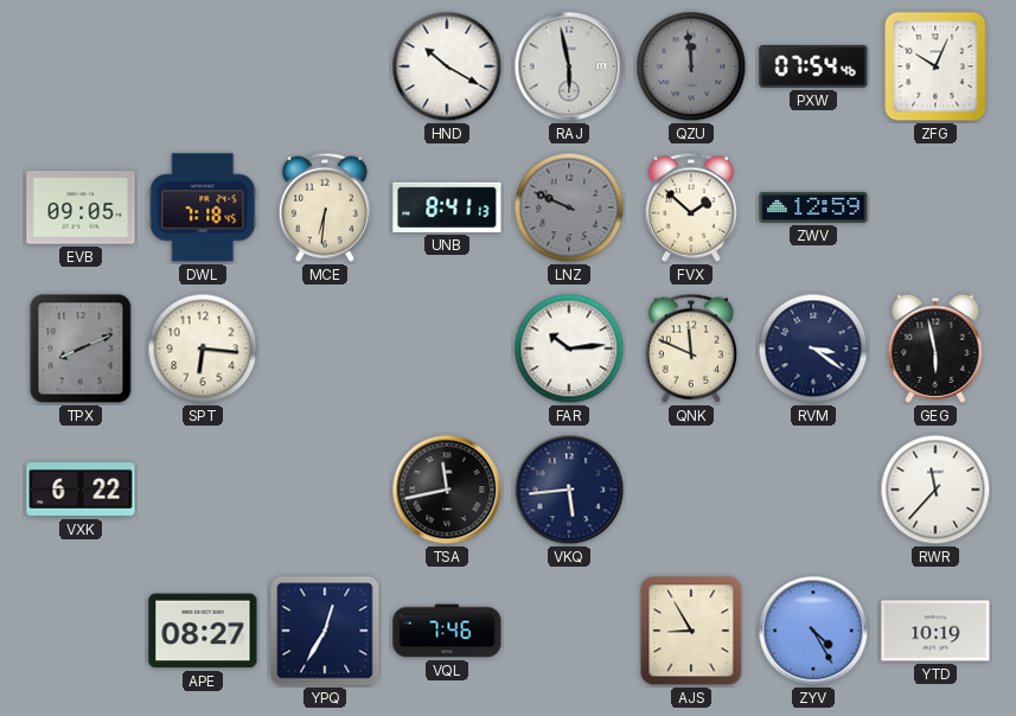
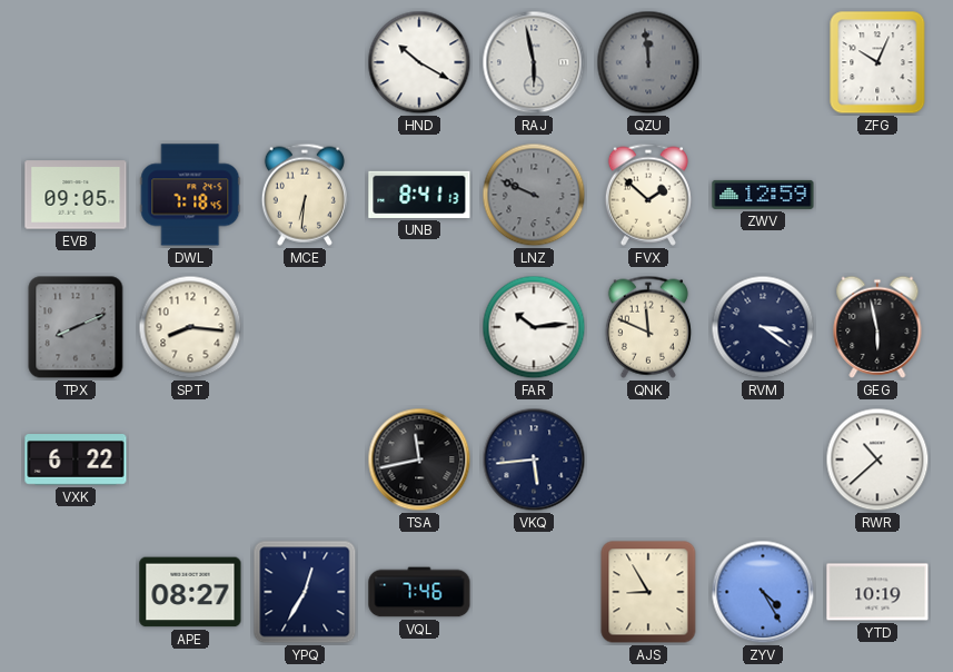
PXW: 07:54 -> none
SPT: 6:16 -> 8:16
RWR: 11:37 -> 10:38
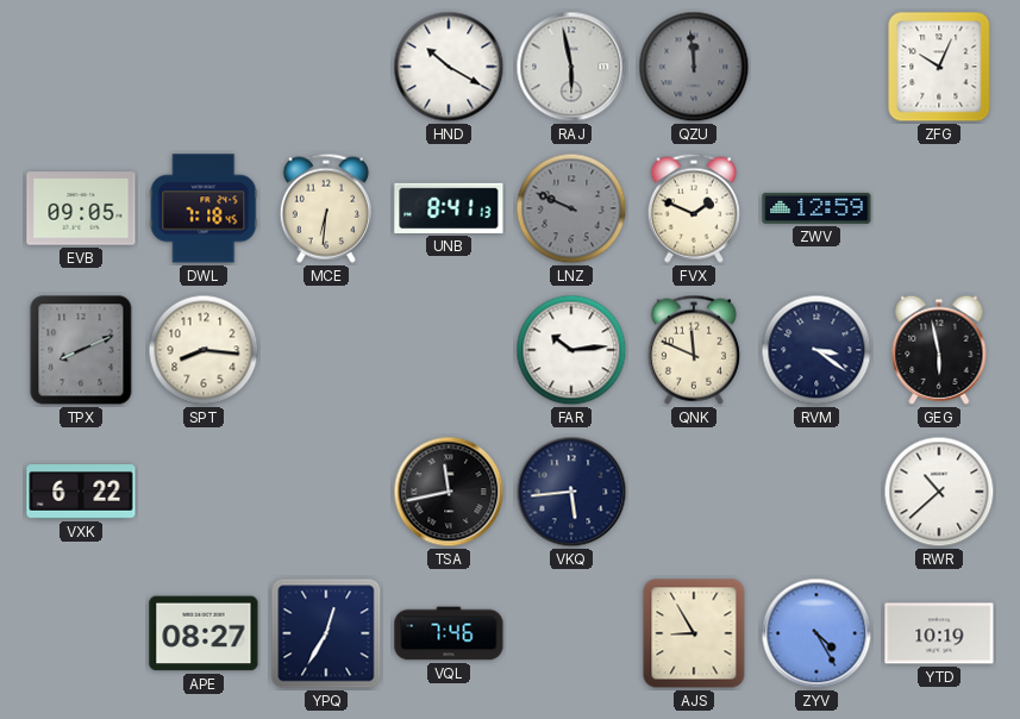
FVX: 1:52 -> 1:49
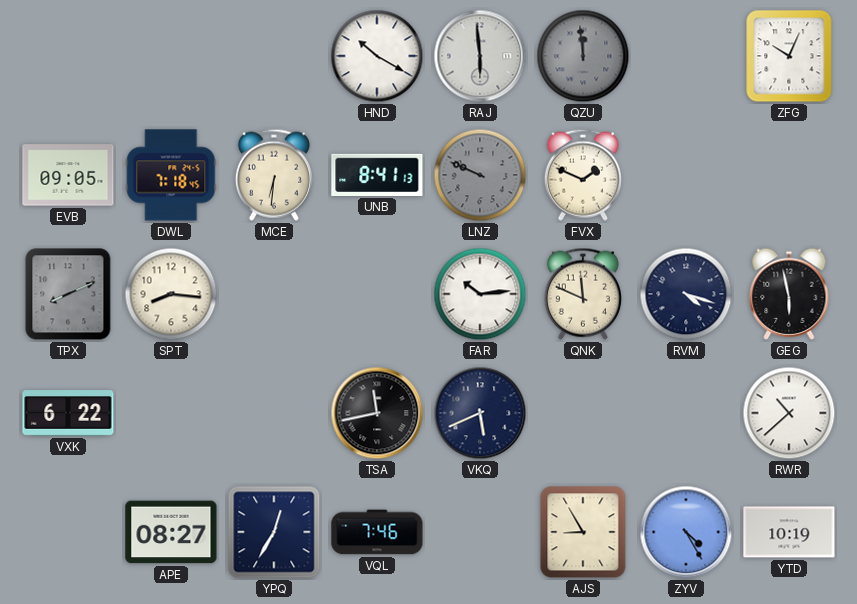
RAJ: 5:58 -> 5:59
ZWV: 12:59 -> none
RVM: 3:21 -> 4:18
VKQ: 5:44 -> 5:41
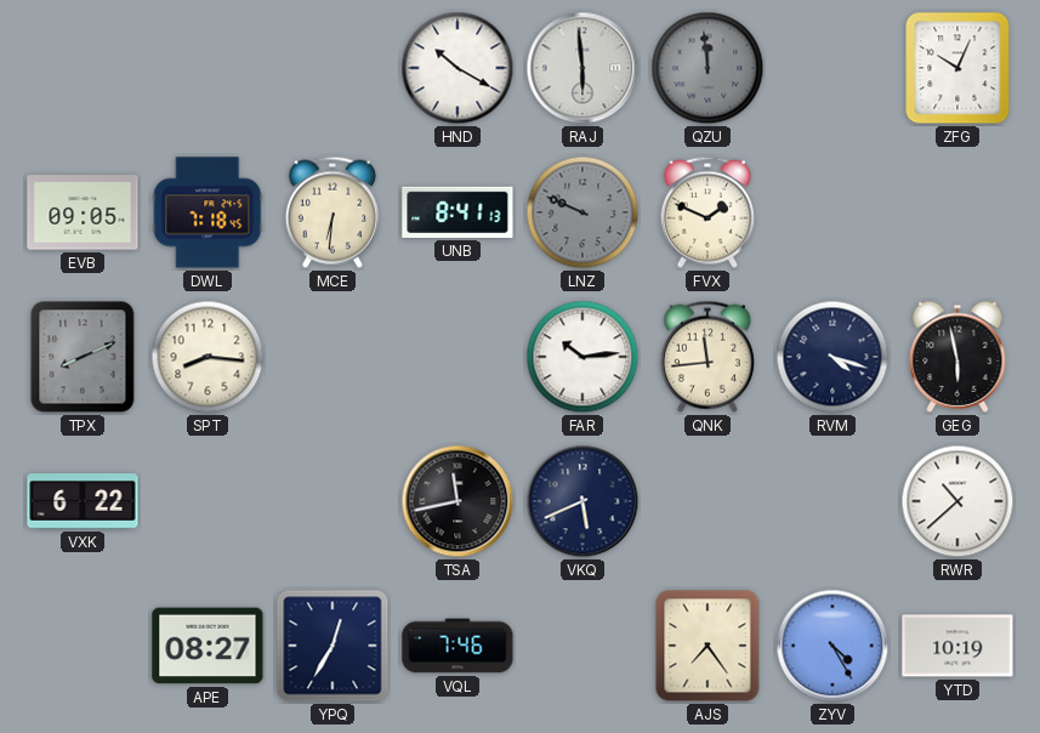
QNK: 11:49 -> 11:44
AJS: 8:55 -> 7:24
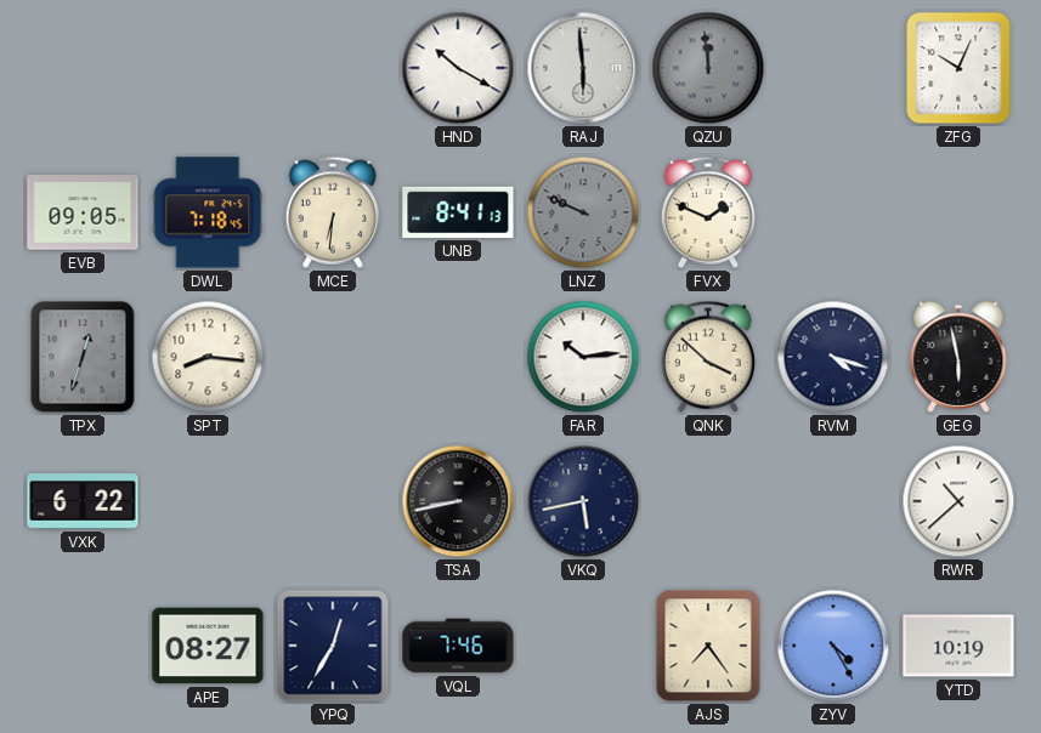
TPX: 8:11 -> 12:33
QNK: 11:44 -> 3:52
TSA: 11:43 -> 8:43
VKQ: 5:41 -> 5:43
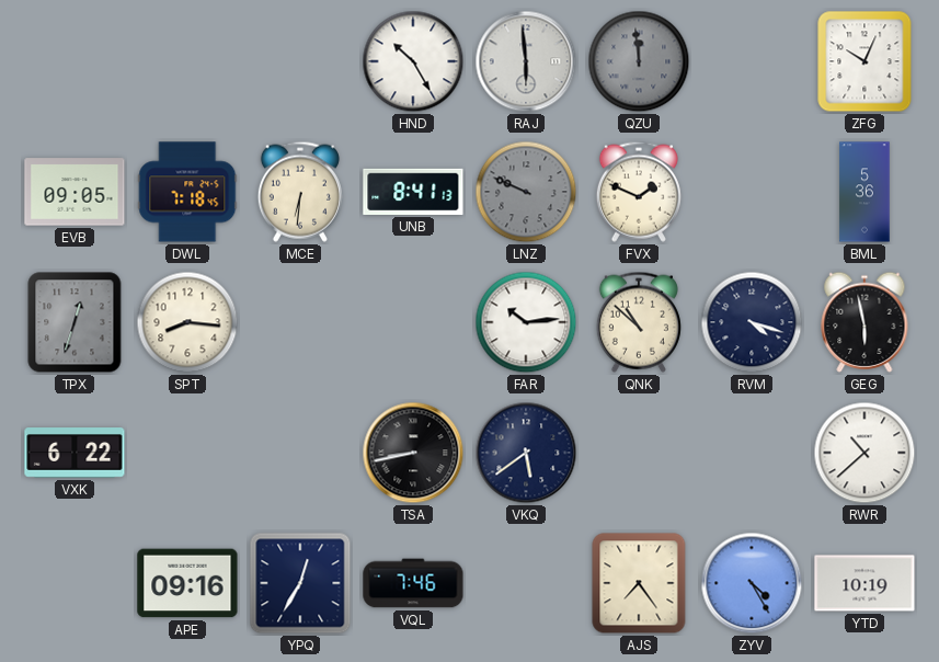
HND: 10:20 -> 10:25
BML: none -> 5:36
QNK: 3:52 -> 10:52
VKQ: 5:43 -> 5:39
APE: 08:27 -> 09:16
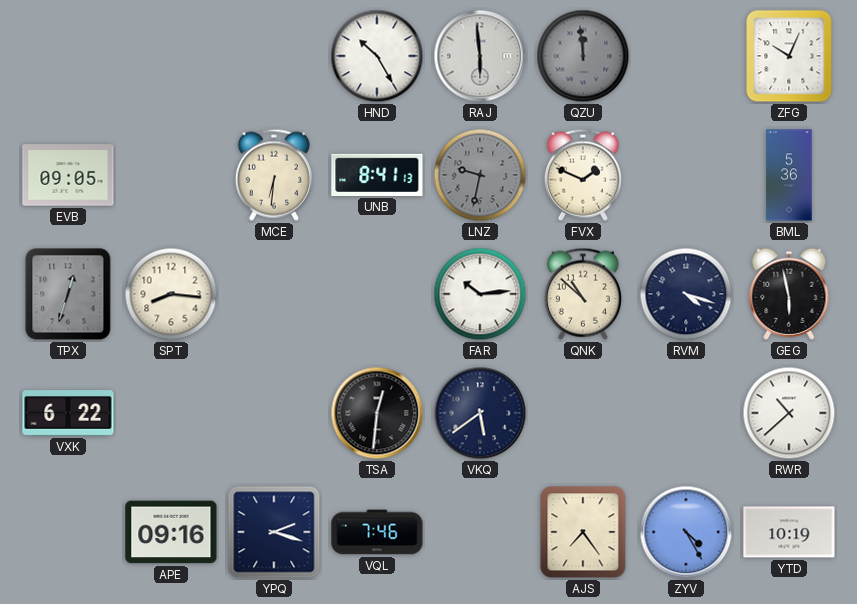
DWL: 7:18 -> none
LNZ: 9:49 -> 9:32
TSA: 8:43 -> 12:31
YPQ: 12:35 -> 2:18
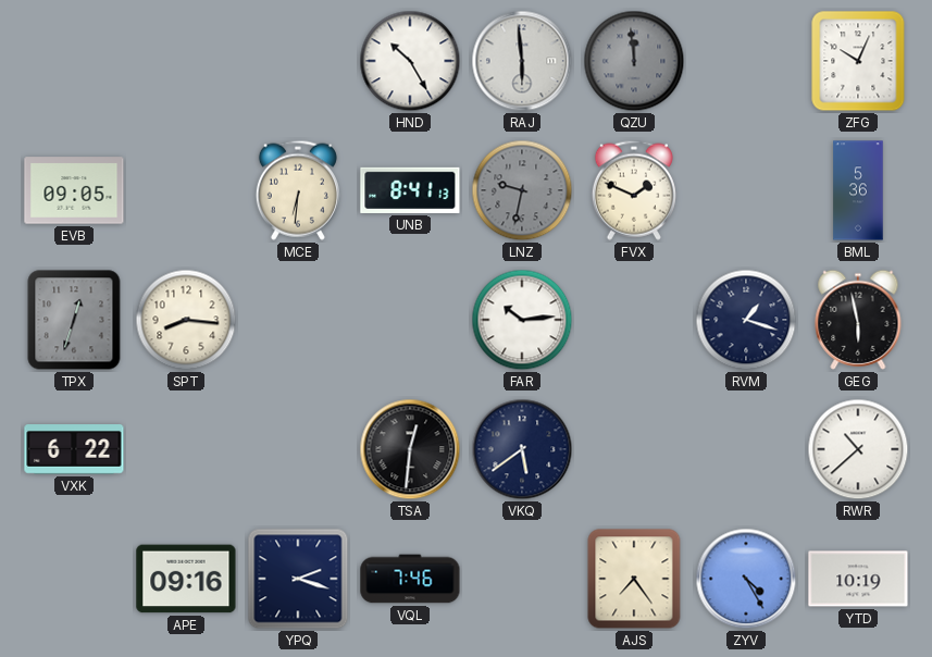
QNK: 10:52 -> none
RVM: 4:18 -> 1:18
